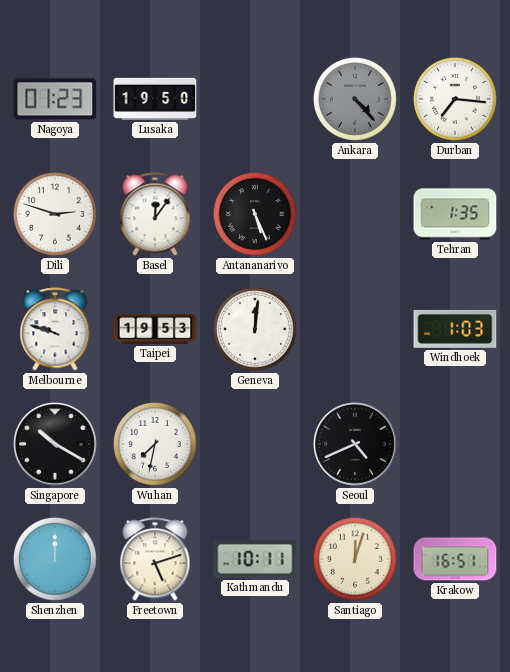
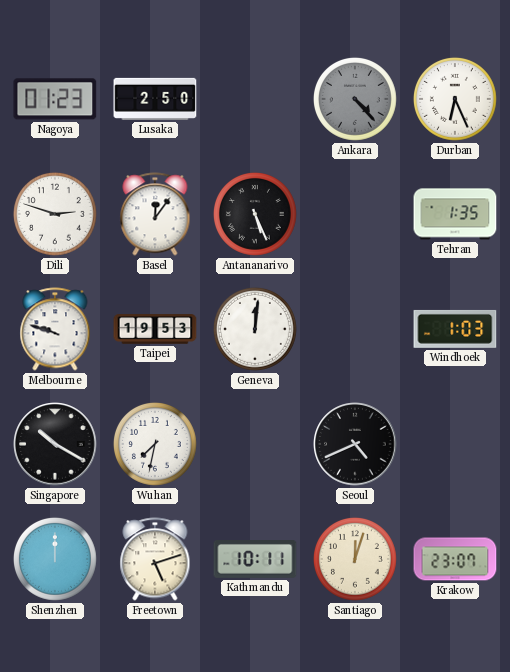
Lusaka: 19:50 -> 2:50
Durban: 7:16 -> 6:26
Krakow: 16:51 -> 23:07
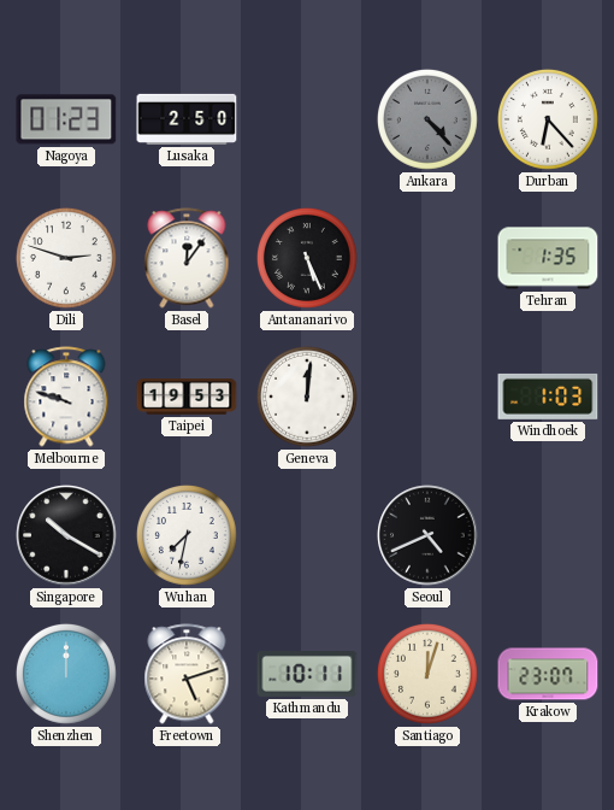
Durban: 6:26 -> 6:23
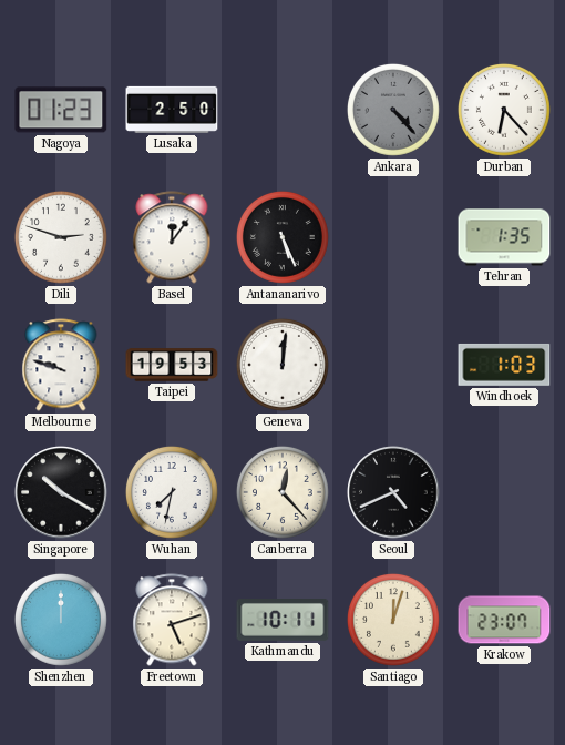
Canberra: none -> 12:23
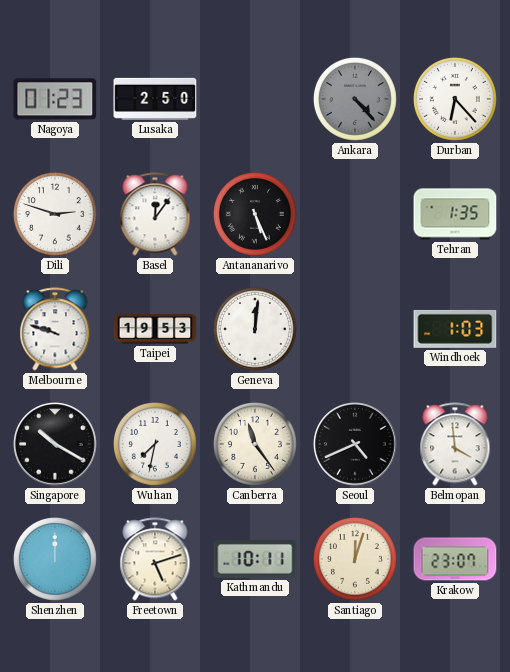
Canberra: 12:23 -> 11:24
Belmopan: none -> 3:59
